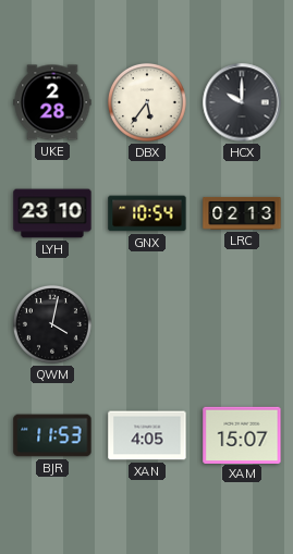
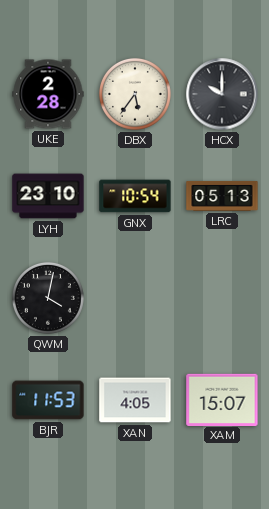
LRC: 02:13 -> 05:13
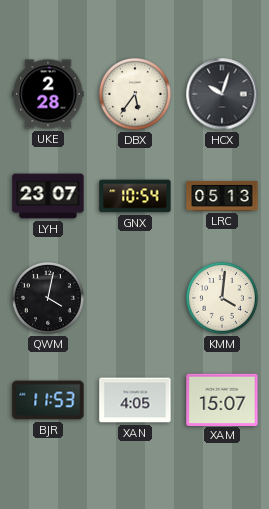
HCX: 10:00 -> 10:03
LYH: 23:10 -> 23:07
KMM: none -> 4:01
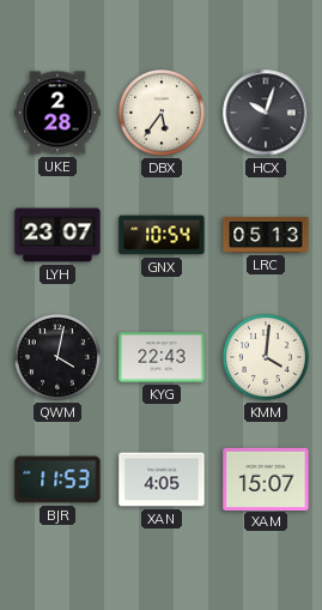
KYG: none -> 22:43
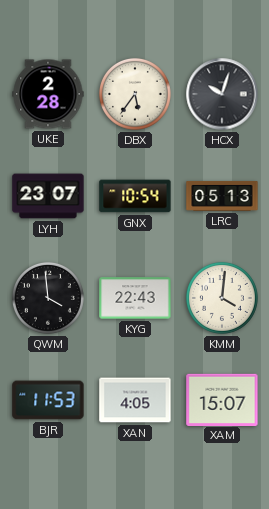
QWM: 4:02 -> 3:59
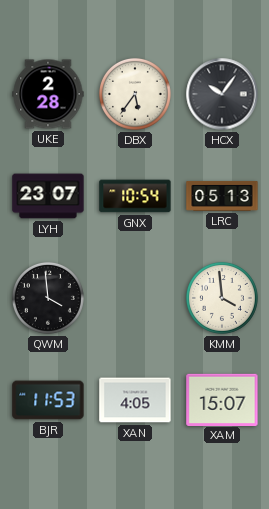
HCX: 10:03 -> 10:06
KYG: 22:43 -> none
KMM: 4:01 -> 3:59
